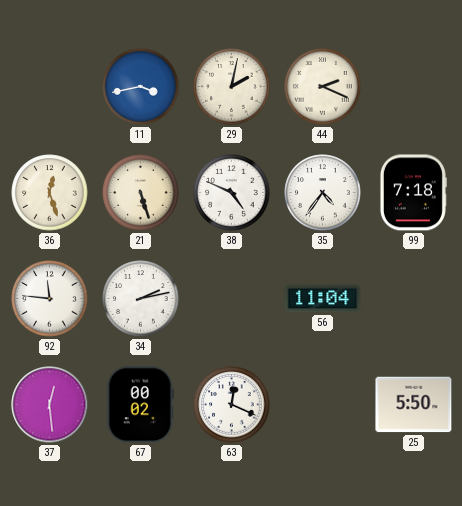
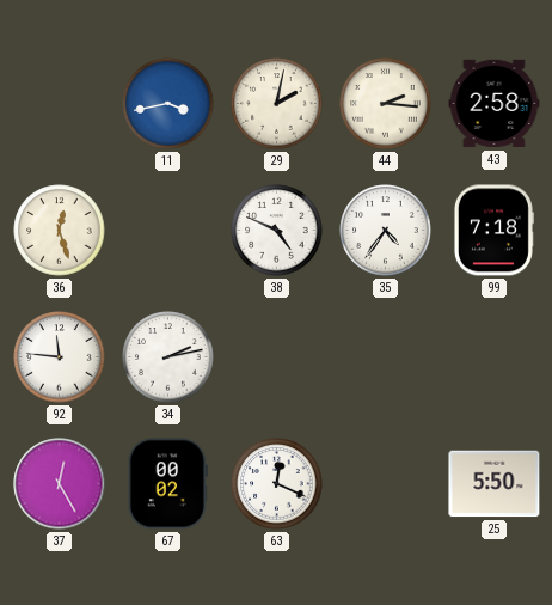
44: 2:19 -> 2:16
43: none -> 2:58
21: 5:27 -> none
56: 11:04 -> none
37: 12:29 -> 12:25
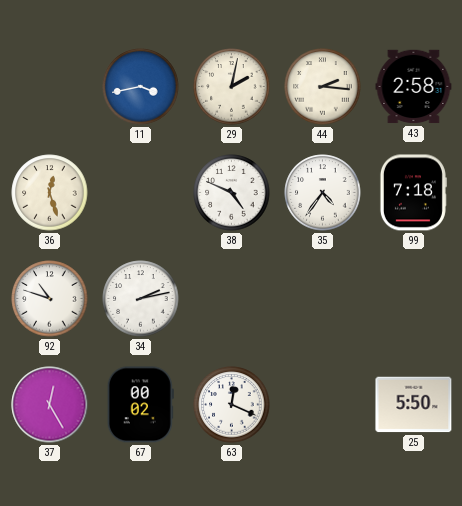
92: 11:46 -> 10:48
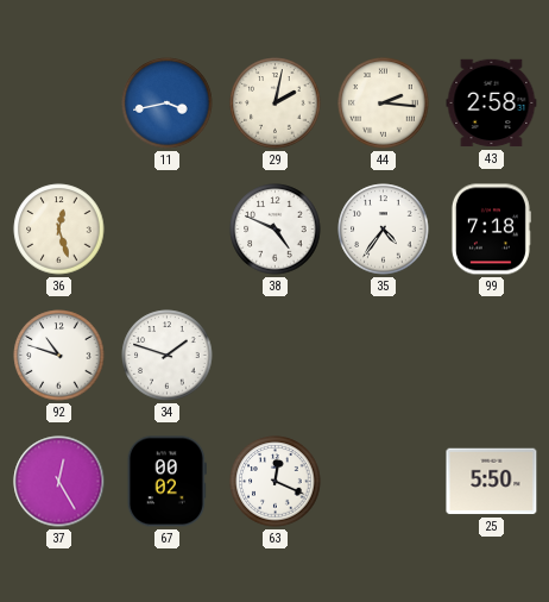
34: 2:13 -> 1:48
